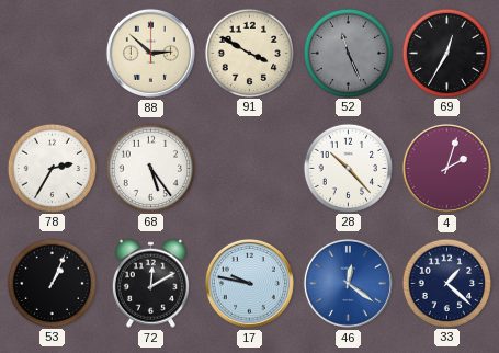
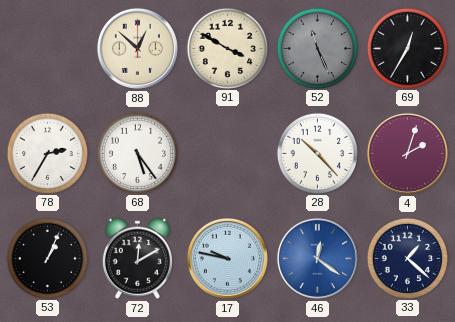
88: 2:52 -> 12:52
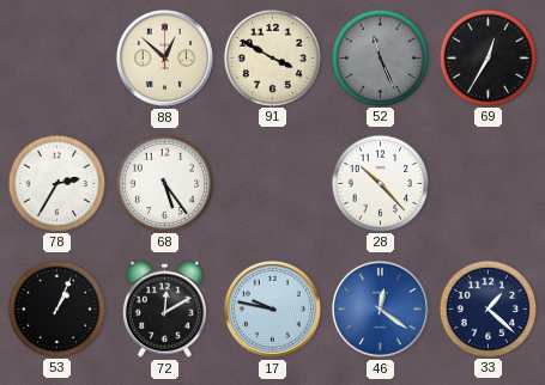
4: 2:03 -> none
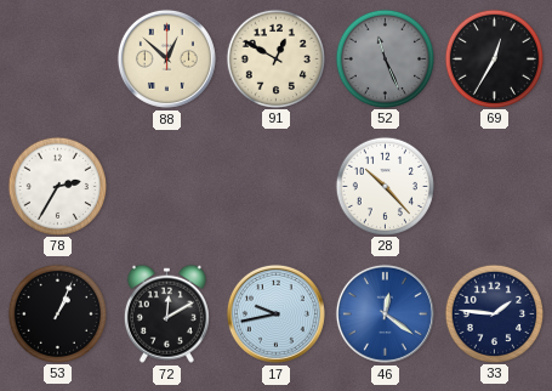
91: 3:50 -> 12:50
68: 5:24 -> none
17: 9:47 -> 9:43
33: 1:22 -> 1:46
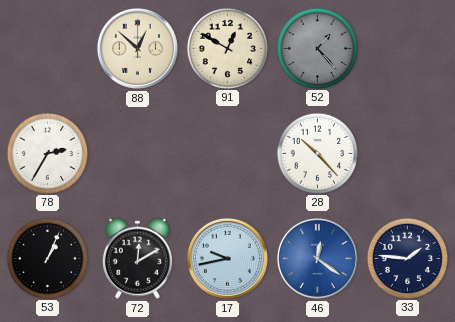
52: 11:26 -> 1:23
69: 12:35 -> none
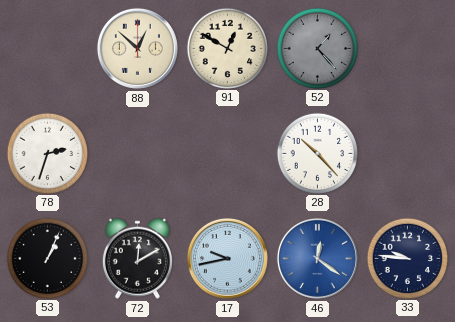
78: 2:35 -> 2:33
33: 1:46 -> 9:46
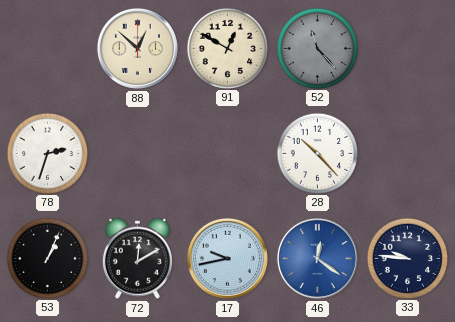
52: 1:23 -> 11:23
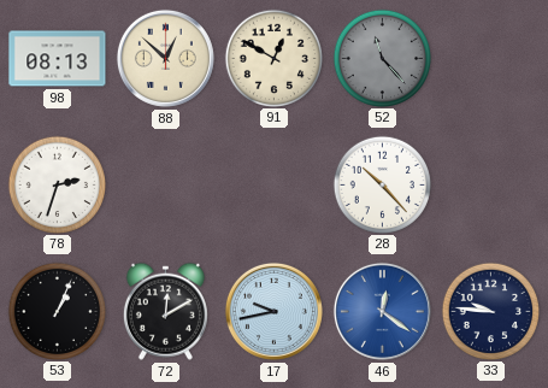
98: none -> 08:13
